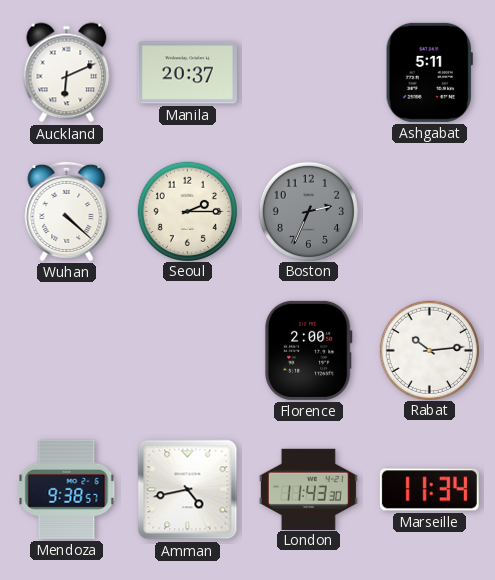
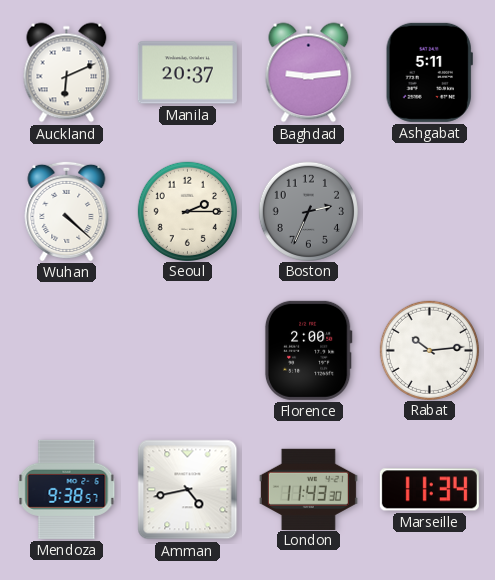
Baghdad: none -> 9:14
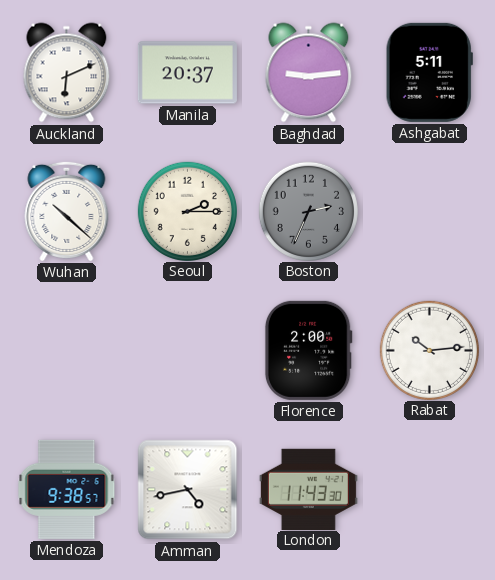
Wuhan: 4:22 -> 10:22
Marseille: 11:34 -> none
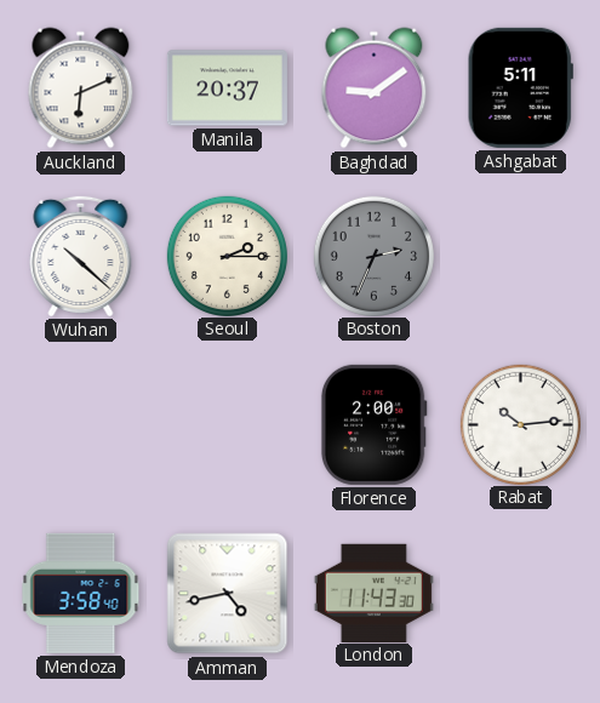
Baghdad: 9:14 -> 9:09
Mendoza: 9:38 -> 3:58
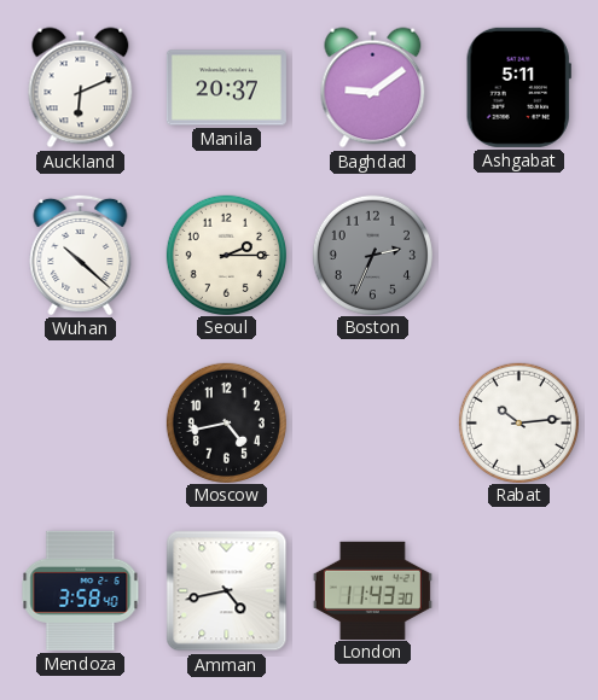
Moscow: none -> 4:43
Florence: 2:00 -> none
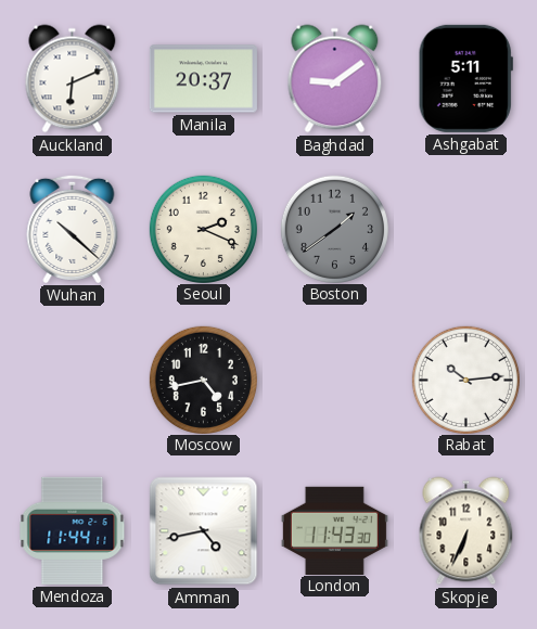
Seoul: 2:15 -> 2:19
Boston: 2:34 -> 1:39
Mendoza: 3:58 -> 11:44
Skopje: none -> 6:34
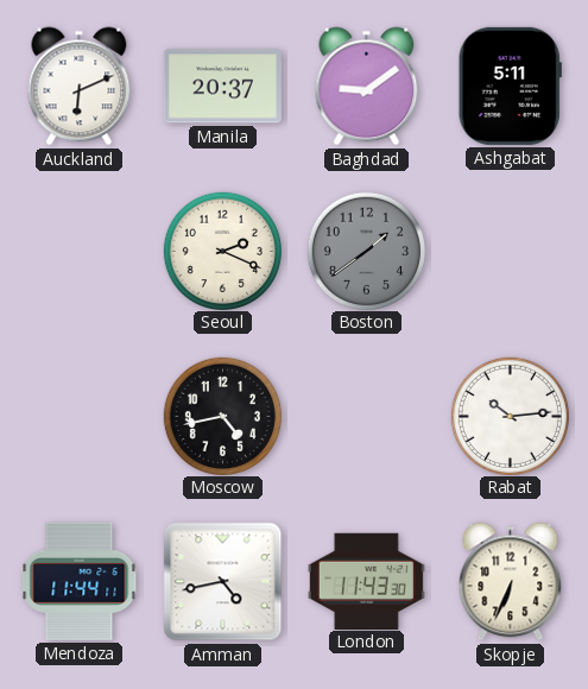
Wuhan: 10:22 -> none
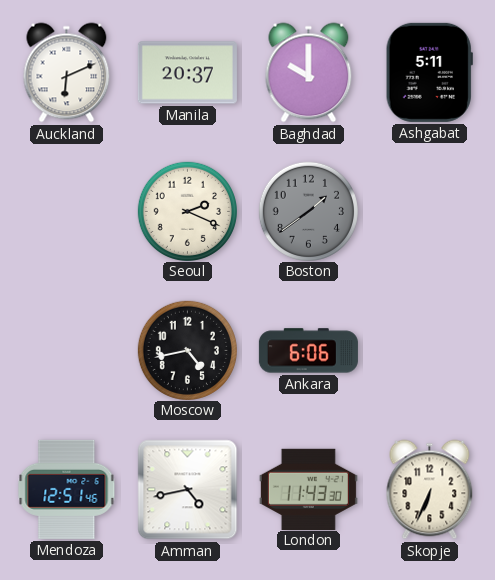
Baghdad: 9:09 -> 10:00
Ankara: none -> 6:06
Rabat: 10:14 -> none
Mendoza: 11:44 -> 12:51
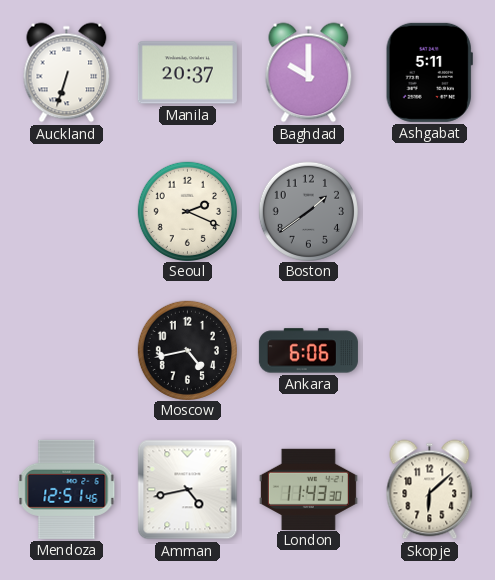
Auckland: 6:11 -> 6:33
Skopje: 6:34 -> 6:08
